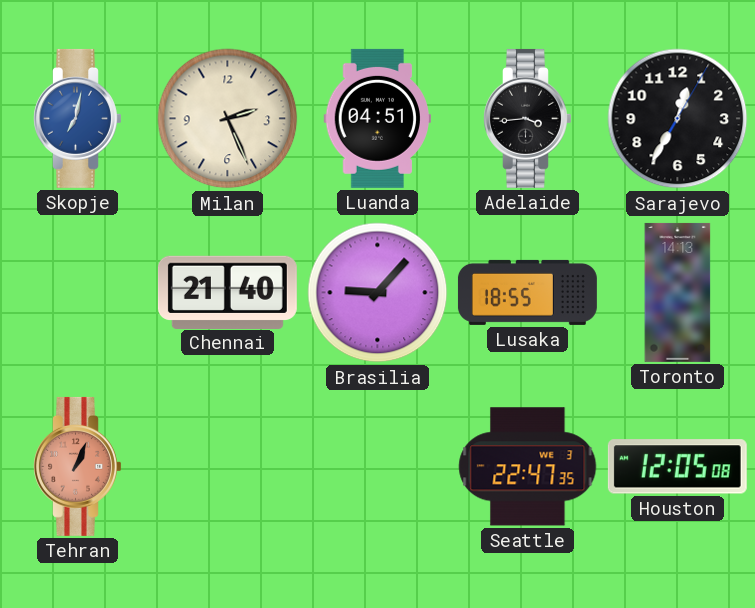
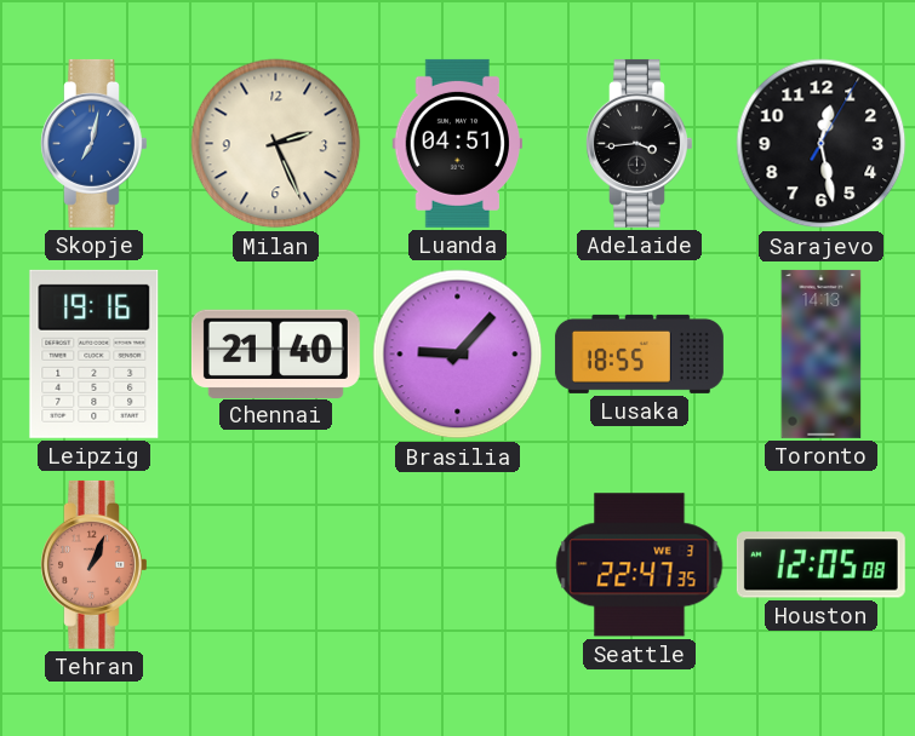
Sarajevo: 12:35 -> 12:28
Leipzig: none -> 19:16
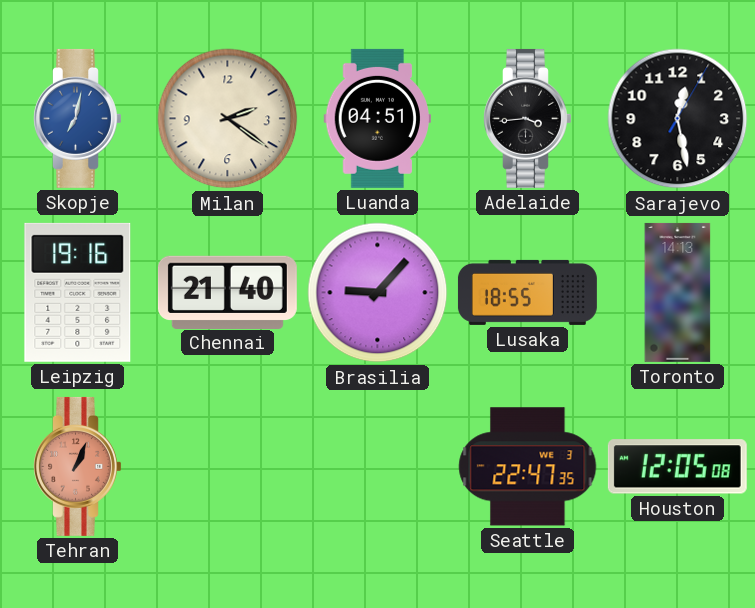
Milan: 2:26 -> 2:21
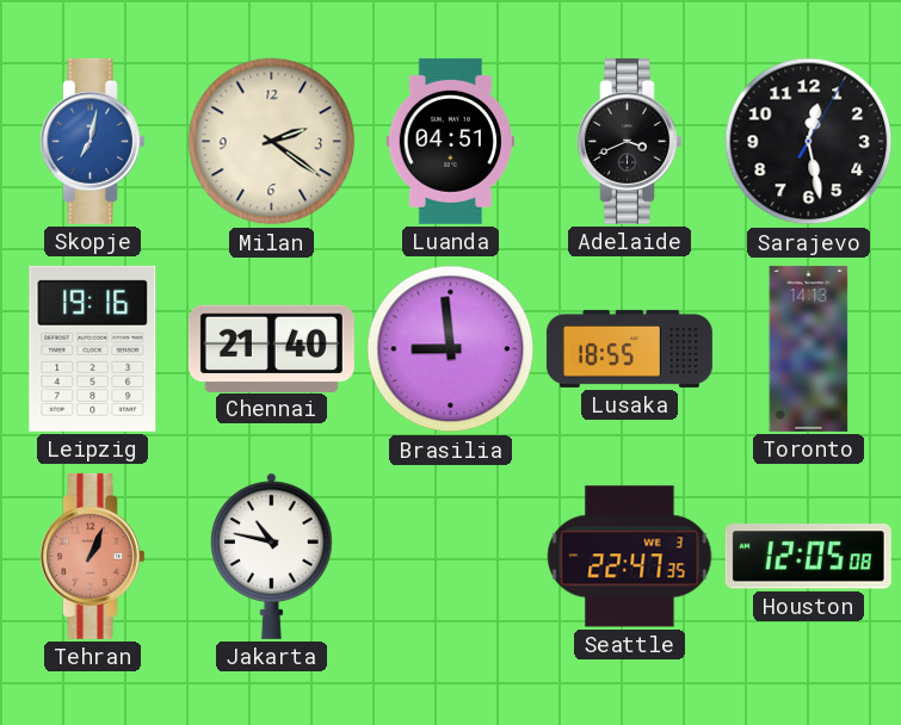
Adelaide: 3:44 -> 3:41
Brasilia: 9:07 -> 8:59
Jakarta: none -> 10:47
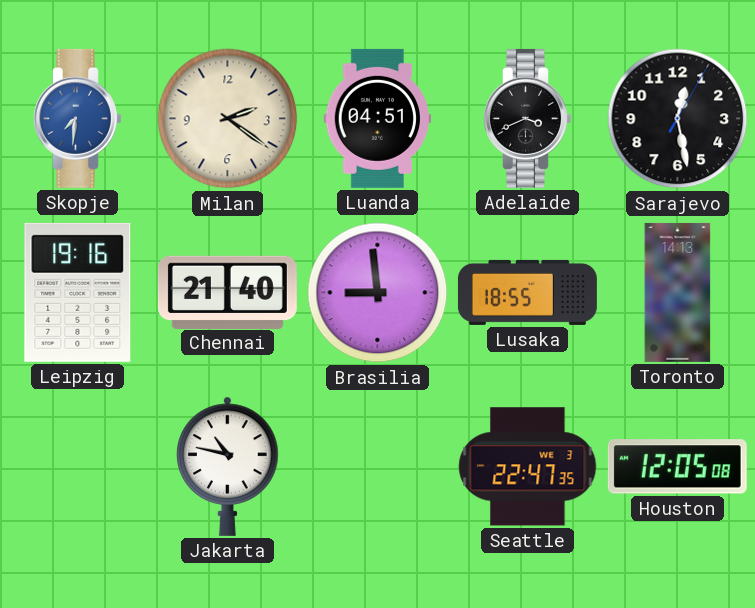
Skopje: 7:02 -> 7:31
Tehran: 1:04 -> none
